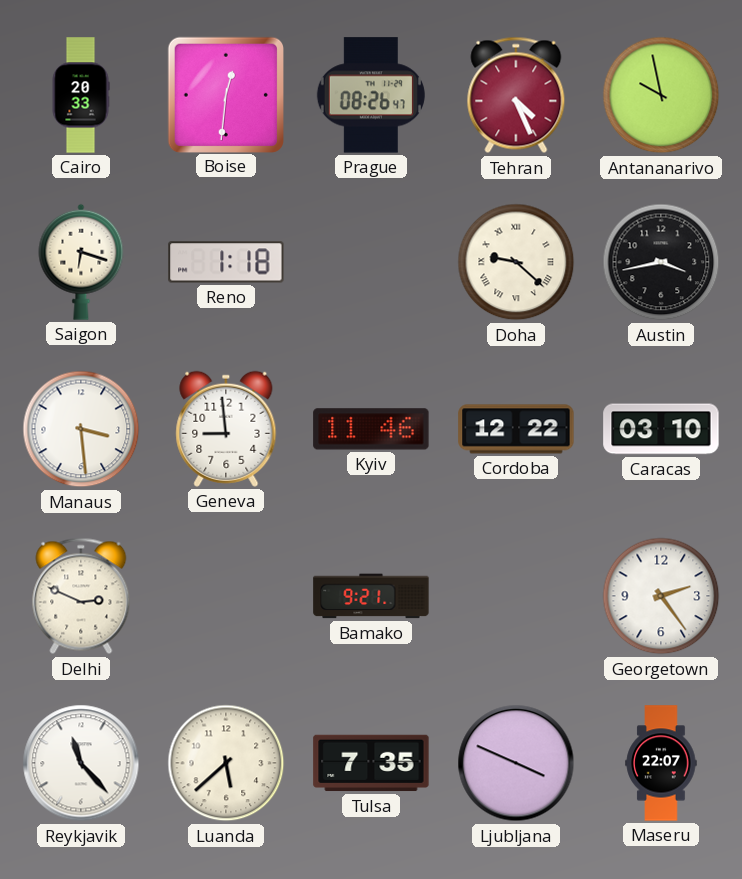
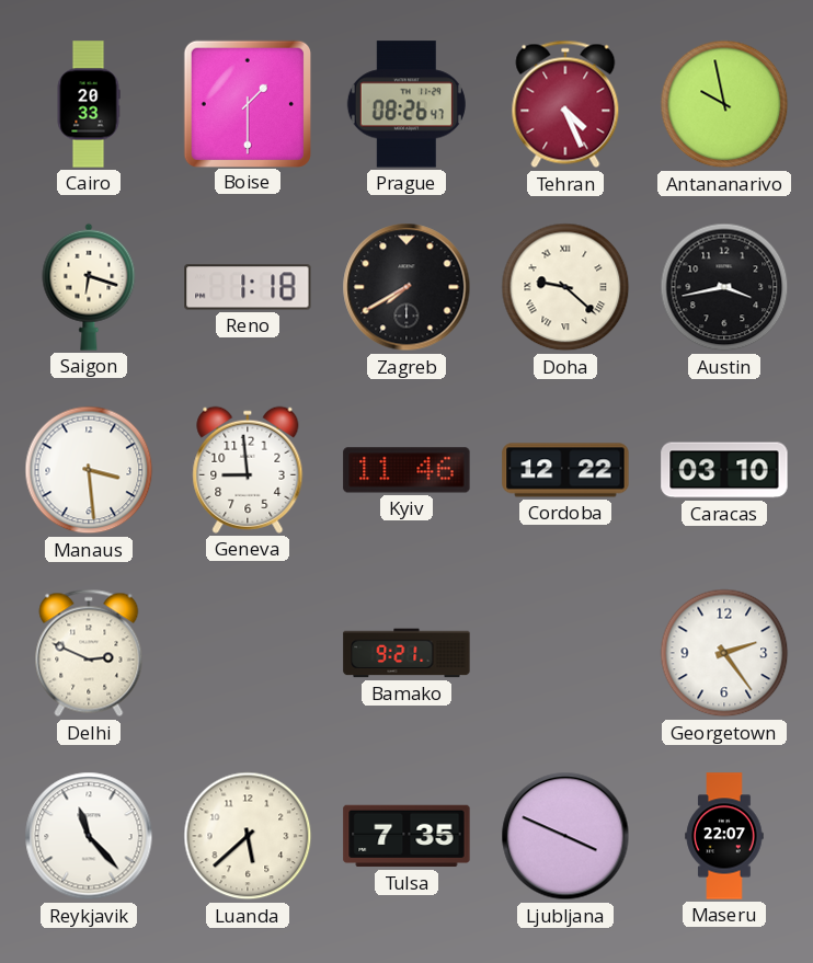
Boise: 12:31 -> 1:30
Zagreb: none -> 7:40
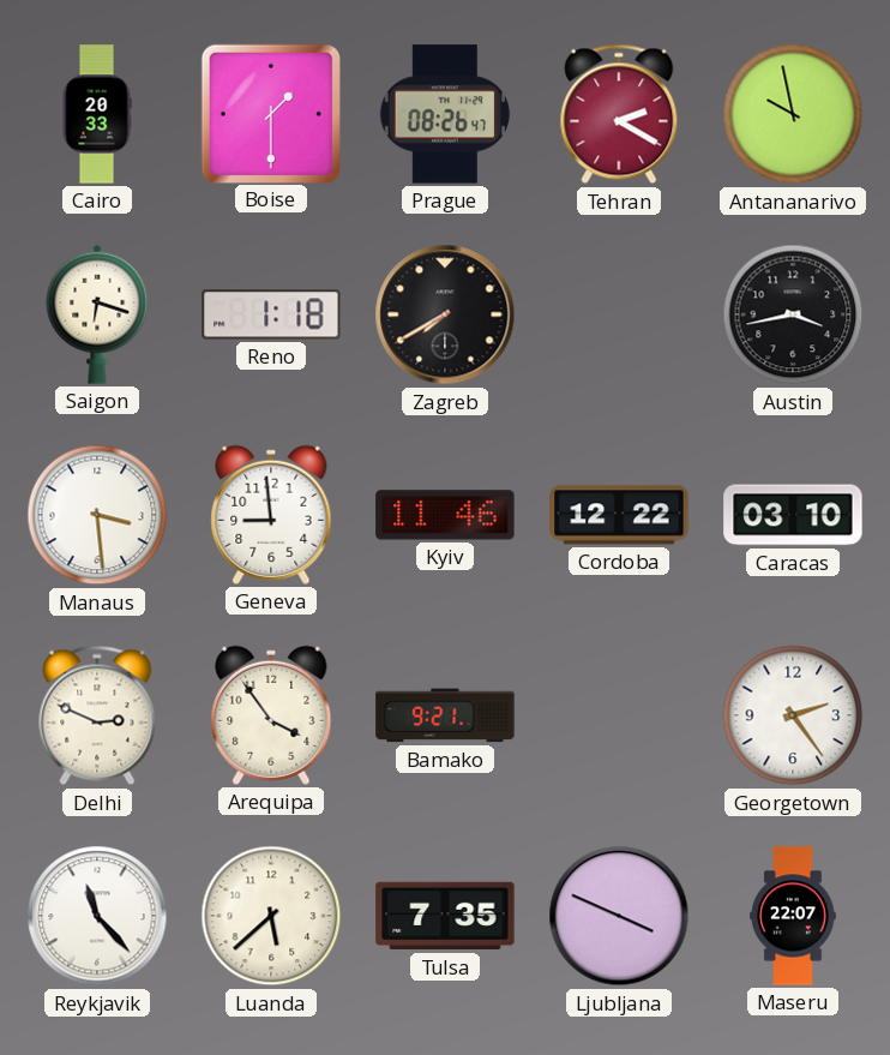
Tehran: 4:26 -> 2:20
Doha: 9:22 -> none
Arequipa: none -> 3:54
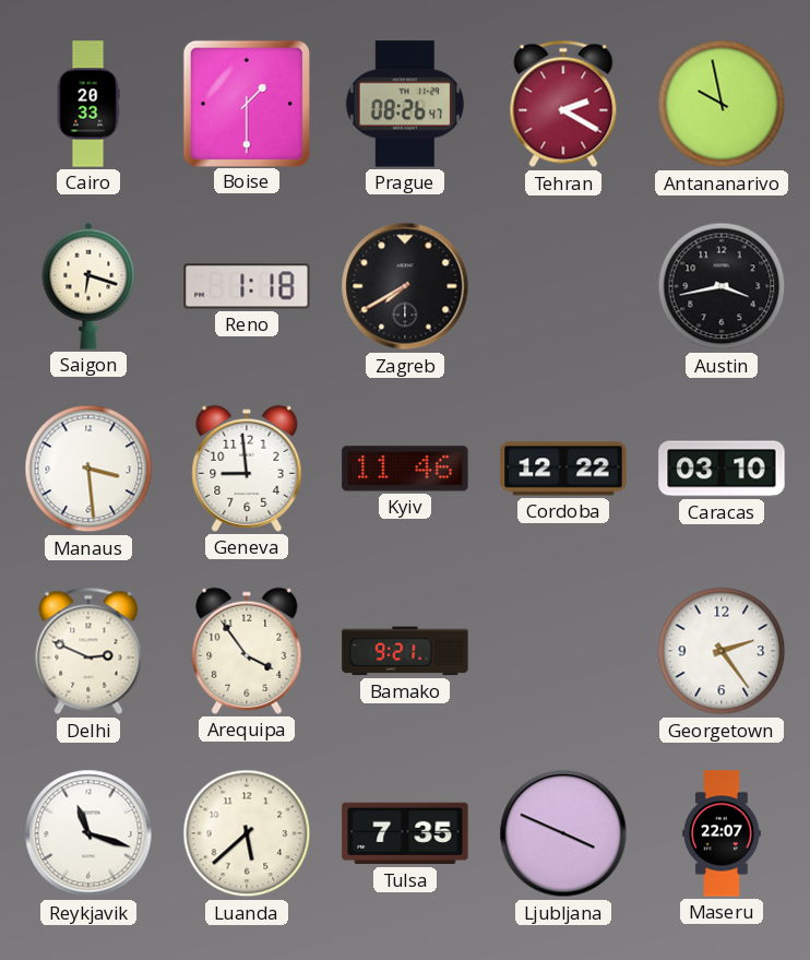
Reykjavik: 11:23 -> 11:18
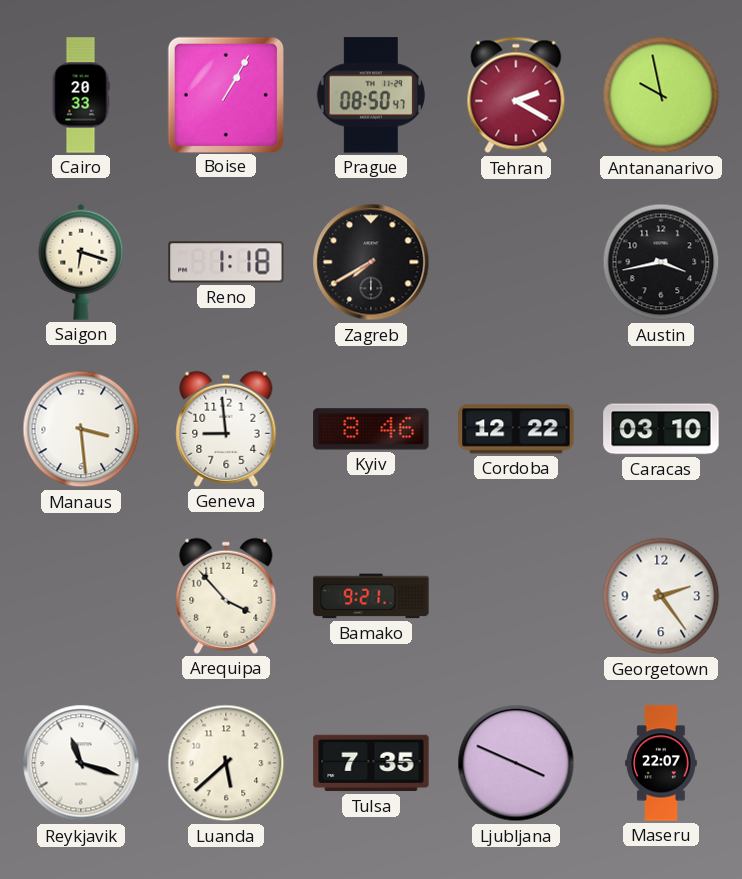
Boise: 1:30 -> 1:05
Prague: 08:26 -> 08:50
Kyiv: 11:46 -> 8:46
Delhi: 2:49 -> none
Arequipa: 3:54 -> 3:53
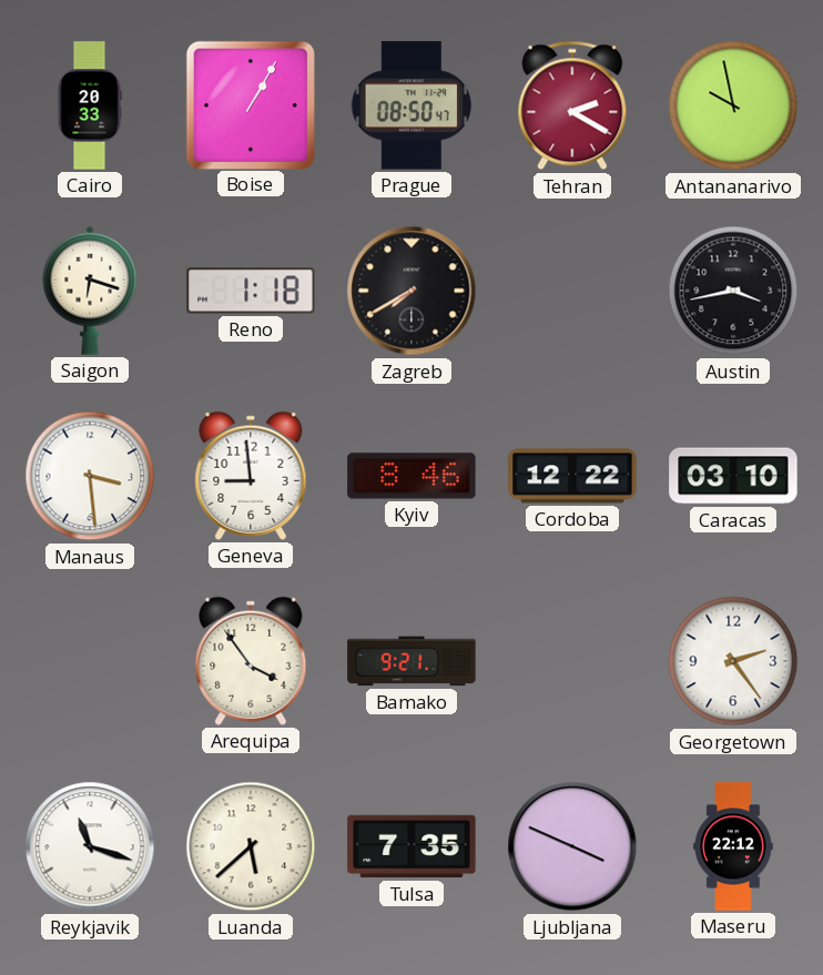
Arequipa: 3:53 -> 3:54
Maseru: 22:07 -> 22:12
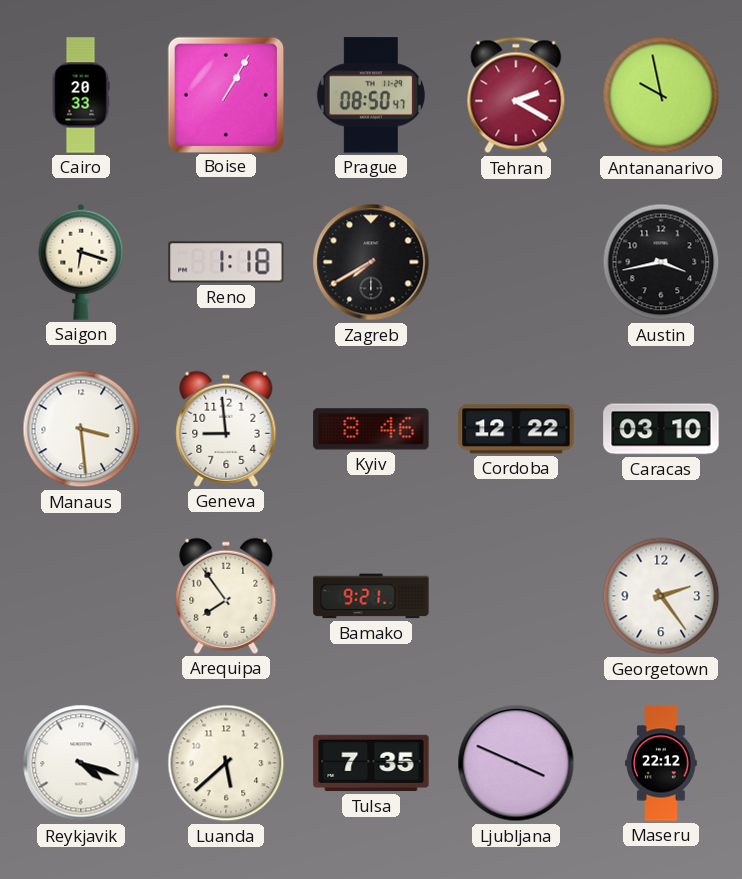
Arequipa: 3:54 -> 7:54
Reykjavik: 11:18 -> 4:18
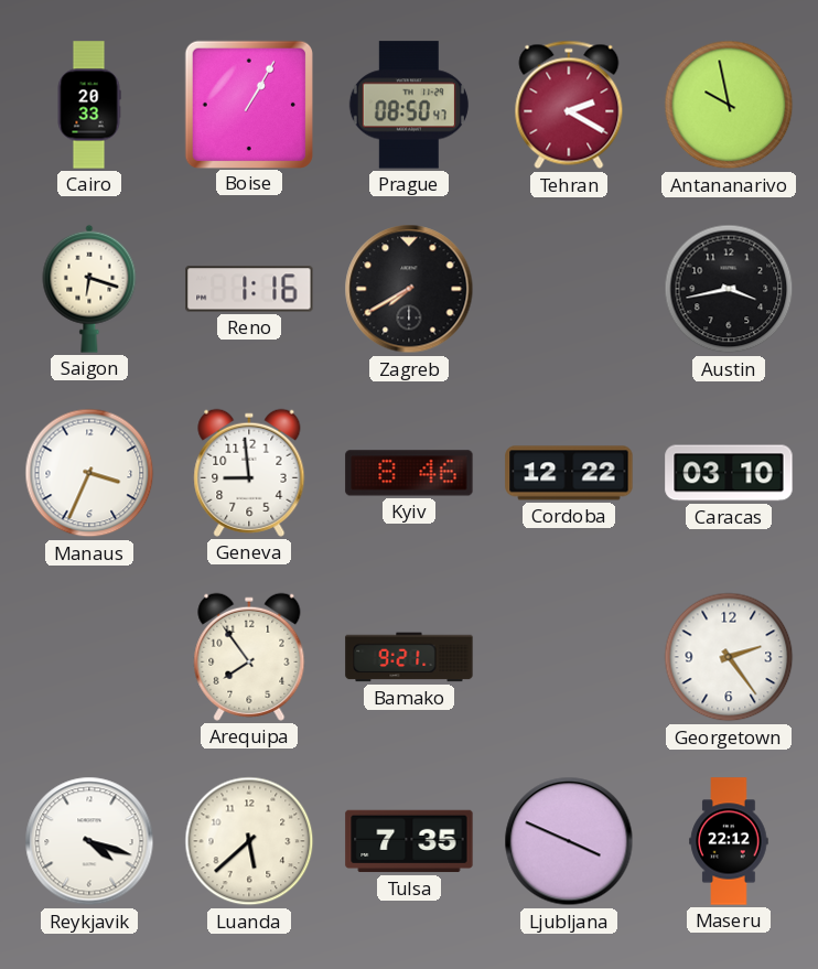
Reno: 1:18 -> 1:16
Manaus: 3:29 -> 3:34
